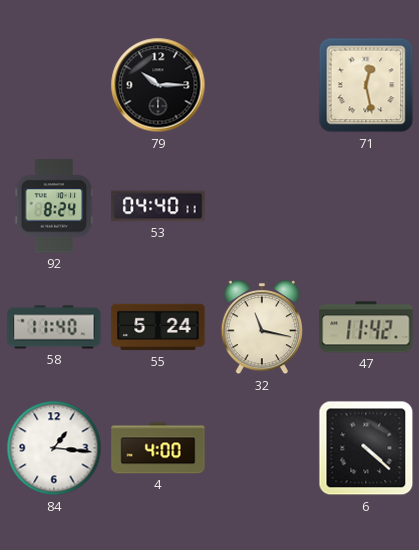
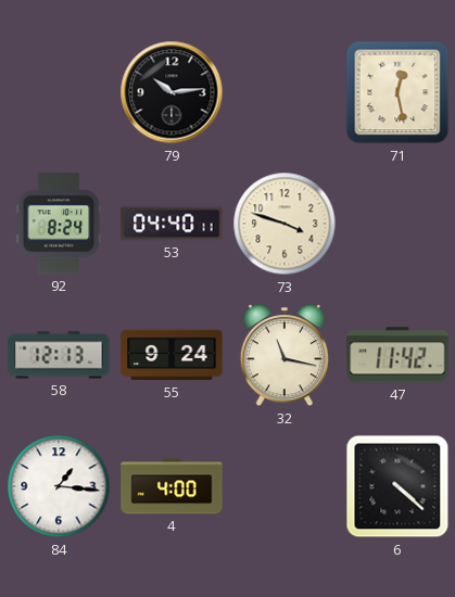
79: 10:15 -> 10:14
73: none -> 3:48
58: 11:40 -> 12:13
55: 5:24 -> 9:24
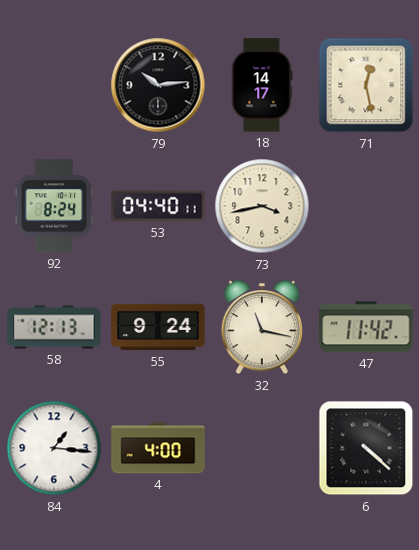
18: none -> 14:17
73: 3:48 -> 3:43
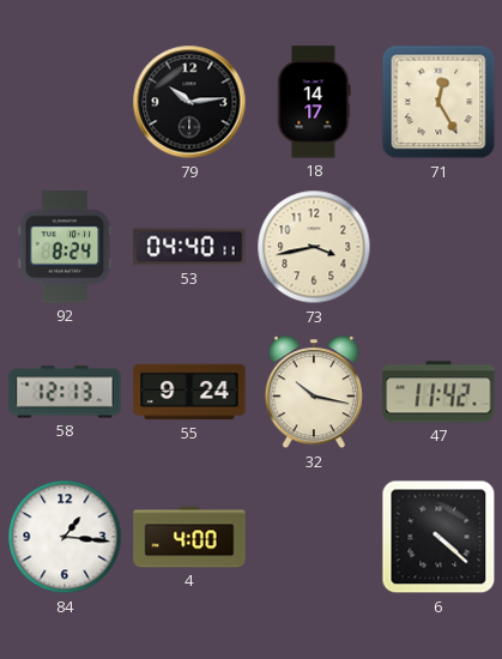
71: 12:28 -> 12:25
32: 11:17 -> 10:17
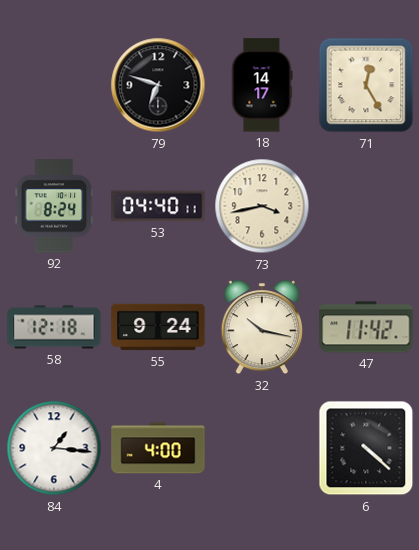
79: 10:14 -> 6:48
58: 12:13 -> 12:18
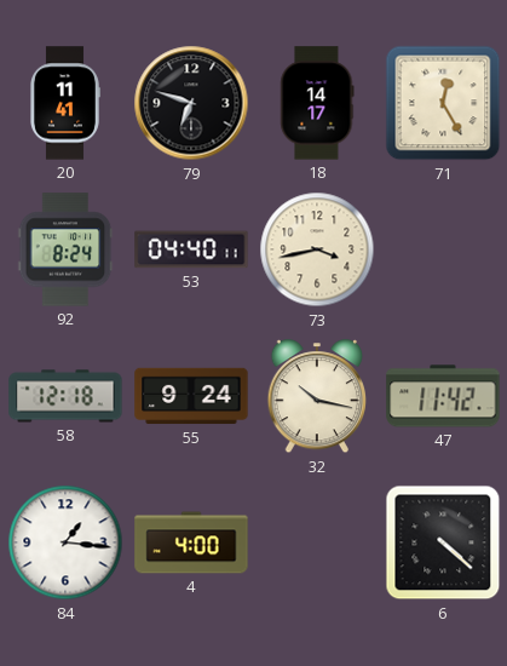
20: none -> 11:41
